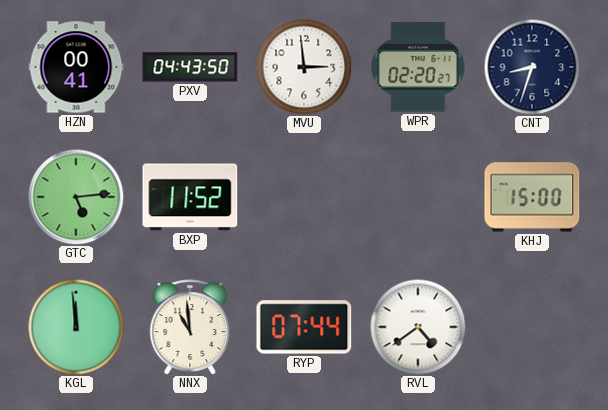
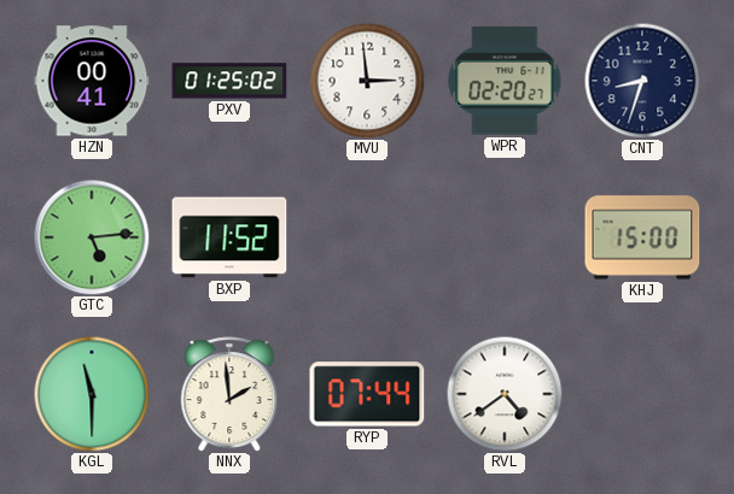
PXV: 04:43 -> 01:25
KGL: 11:59 -> 11:30
NNX: 10:59 -> 1:59
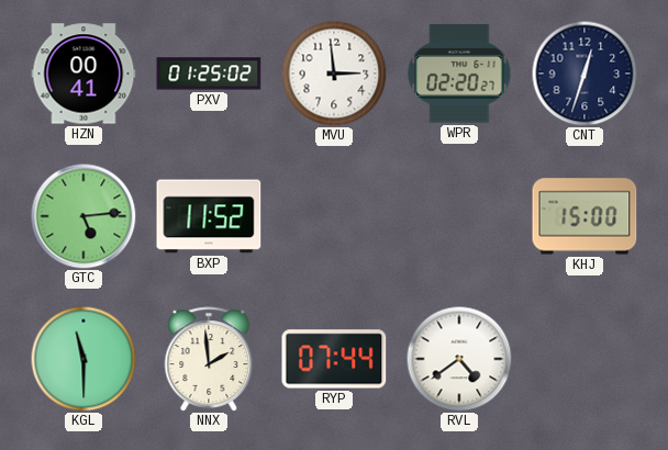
CNT: 8:33 -> 12:33
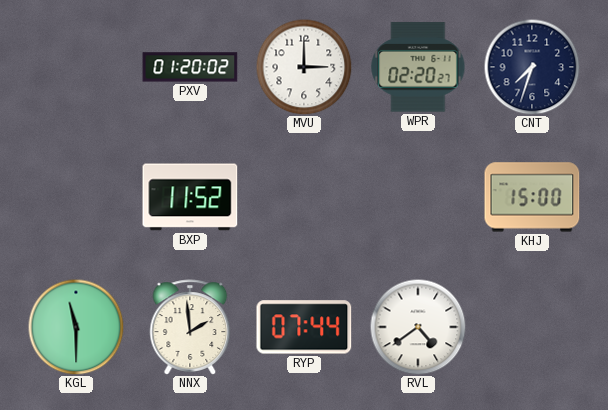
HZN: 00:41 -> none
PXV: 01:25 -> 01:20
MVU: 2:59 -> 3:00
CNT: 12:33 -> 7:33
GTC: 5:14 -> none
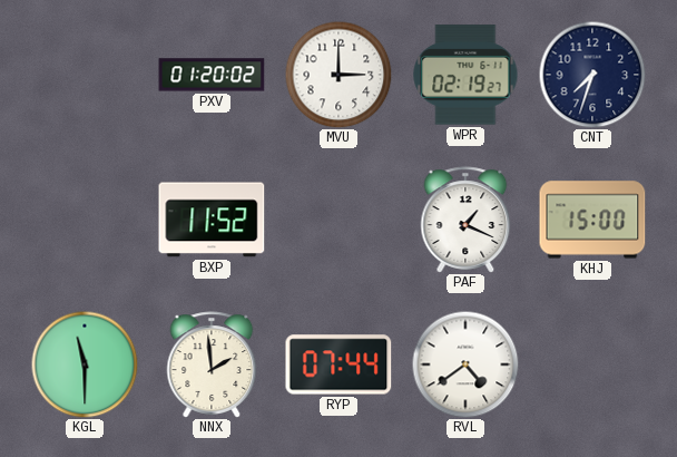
WPR: 02:20 -> 02:19
PAF: none -> 1:19
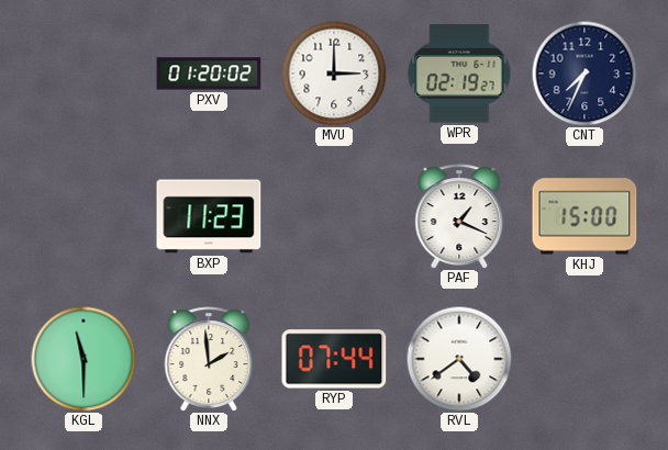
CNT: 7:33 -> 7:34
BXP: 11:52 -> 11:23
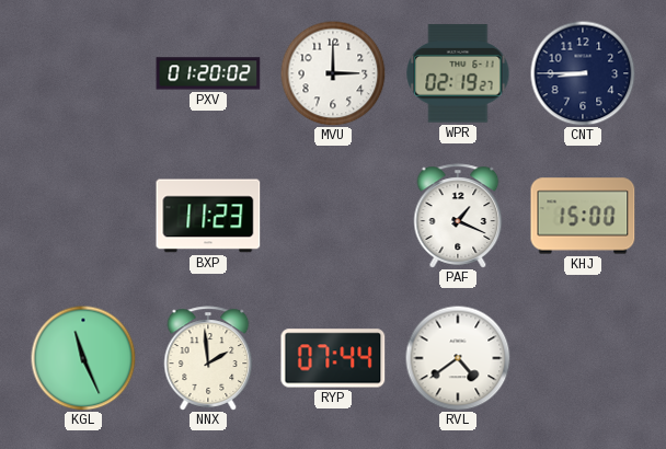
CNT: 7:34 -> 8:45
KGL: 11:30 -> 11:26
